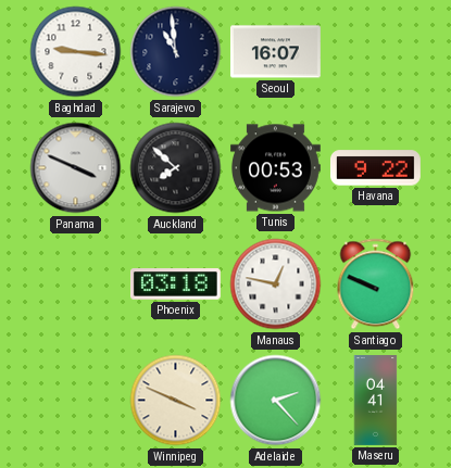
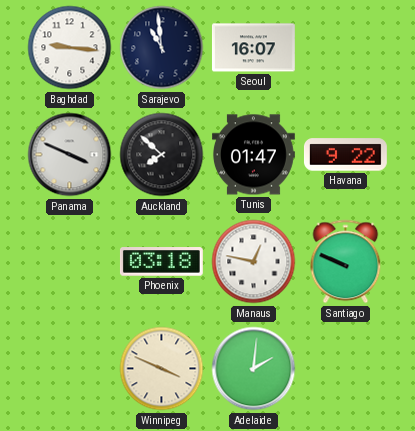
Tunis: 00:53 -> 01:47
Adelaide: 2:23 -> 2:01
Maseru: 04:41 -> none
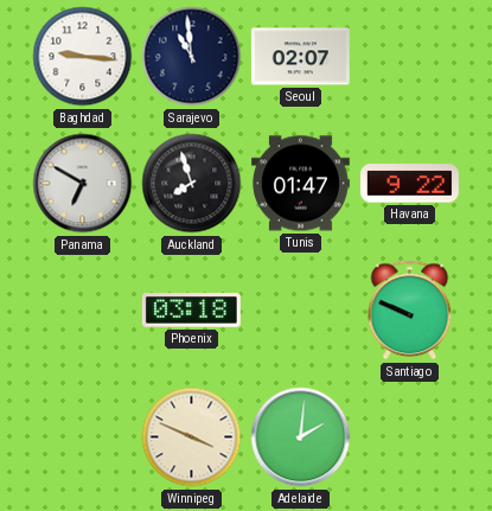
Seoul: 16:07 -> 02:07
Panama: 3:49 -> 6:50
Auckland: 7:52 -> 7:57
Manaus: 12:47 -> none
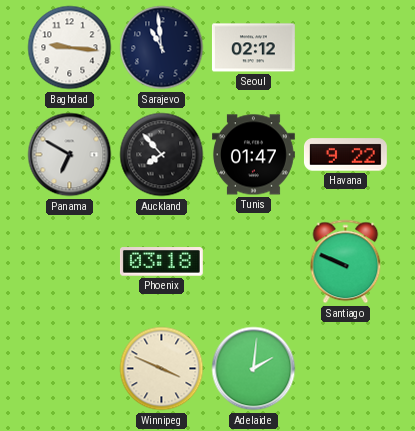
Seoul: 02:07 -> 02:12
Auckland: 7:57 -> 7:53
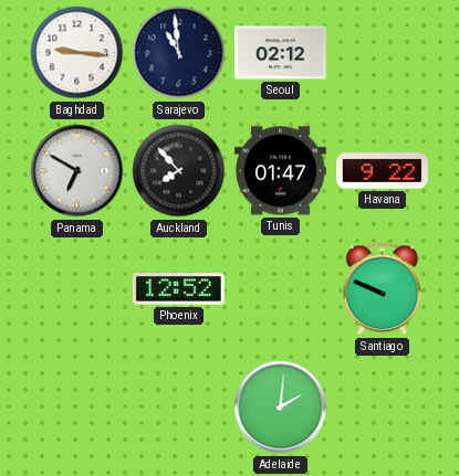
Phoenix: 03:18 -> 12:52
Winnipeg: 3:49 -> none
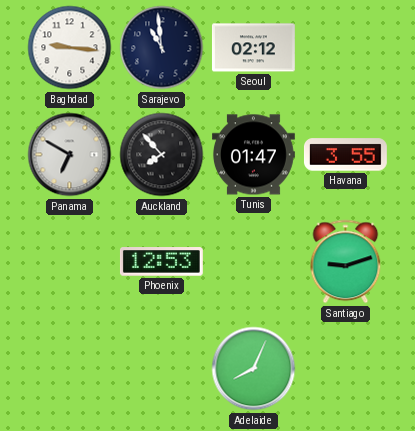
Havana: 9:22 -> 3:55
Phoenix: 12:52 -> 12:53
Santiago: 9:49 -> 9:12
Adelaide: 2:01 -> 8:04
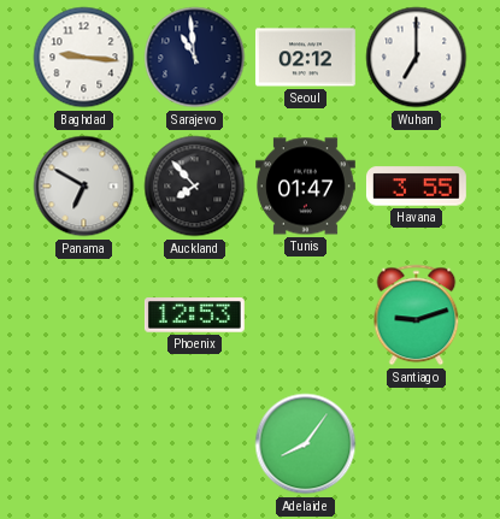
Wuhan: none -> 7:00
Adelaide: 8:04 -> 8:06
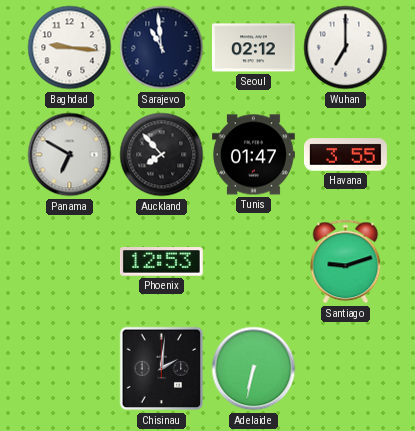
Chisinau: none -> 2:01
Adelaide: 8:06 -> 6:32
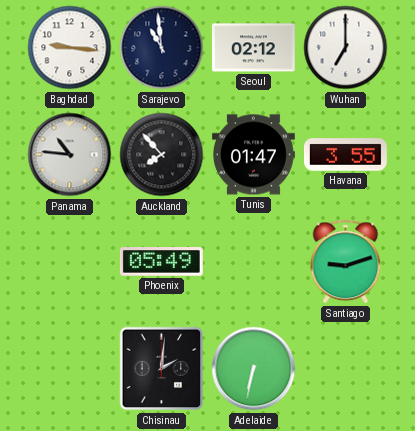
Panama: 6:50 -> 10:46
Phoenix: 12:53 -> 05:49
